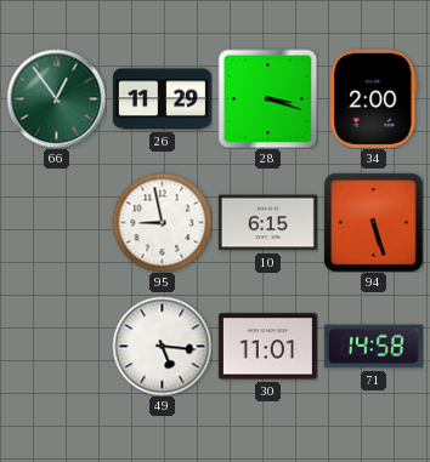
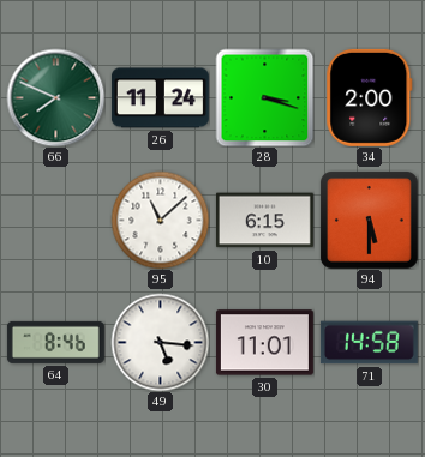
66: 12:54 -> 7:49
26: 11:29 -> 11:24
95: 8:58 -> 11:08
94: 5:27 -> 5:30
64: none -> 8:46
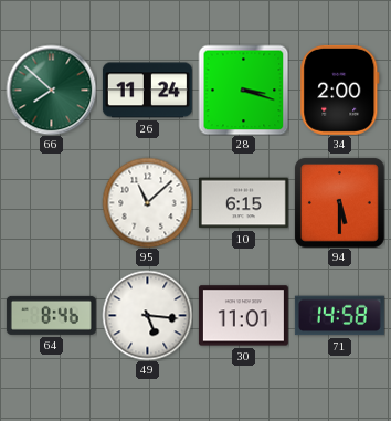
66: 7:49 -> 7:52
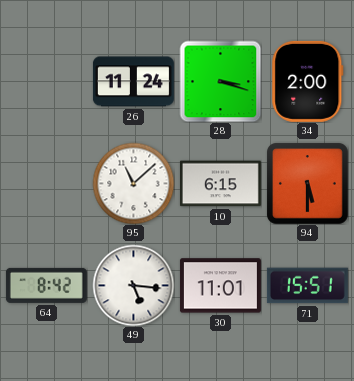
66: 7:52 -> none
64: 8:46 -> 8:42
71: 14:58 -> 15:51
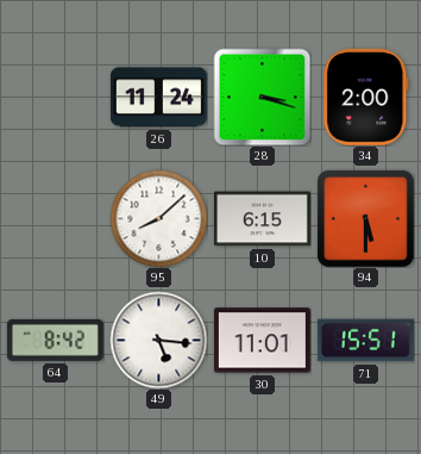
95: 11:08 -> 8:08
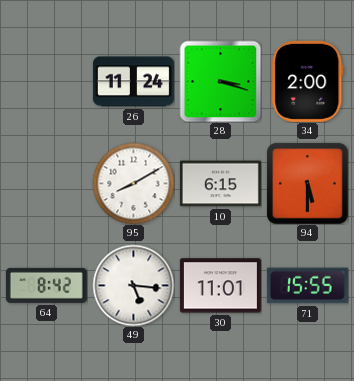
95: 8:08 -> 8:10
71: 15:51 -> 15:55
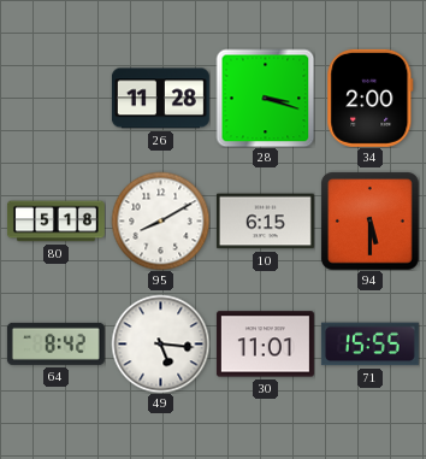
26: 11:24 -> 11:28
80: none -> 5:18
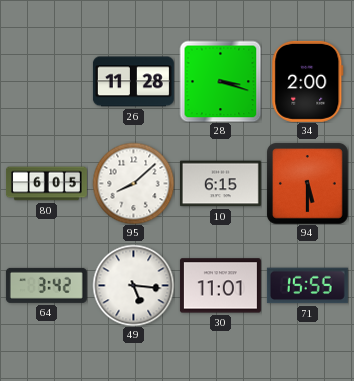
80: 5:18 -> 6:05
95: 8:10 -> 8:08
64: 8:42 -> 3:42
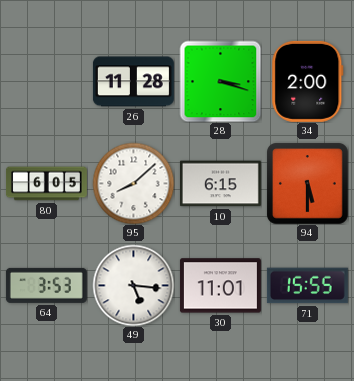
64: 3:42 -> 3:53
